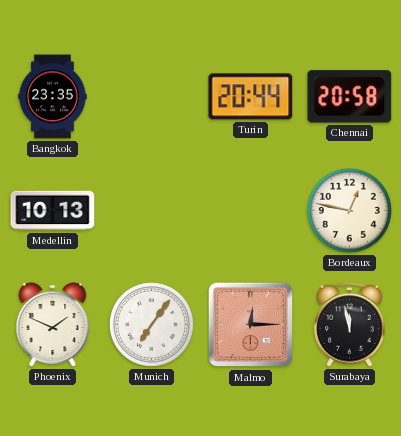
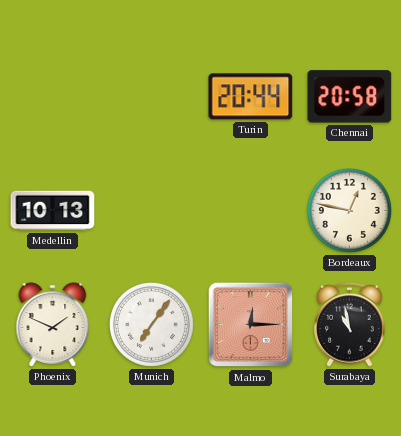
Bangkok: 23:35 -> none
Surabaya: 11:58 -> 10:58
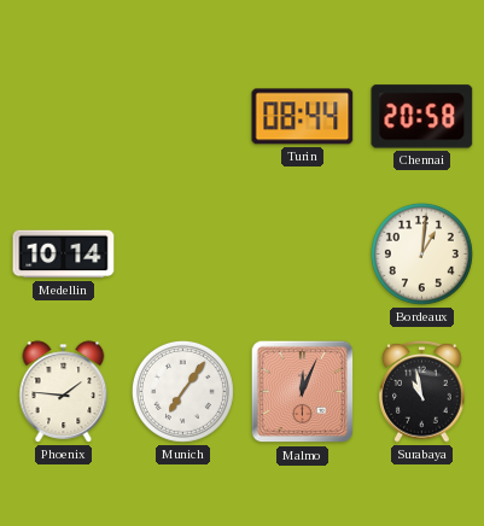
Turin: 20:44 -> 08:44
Medellin: 10:13 -> 10:14
Bordeaux: 12:47 -> 1:01
Phoenix: 1:49 -> 1:46
Malmo: 12:15 -> 12:04
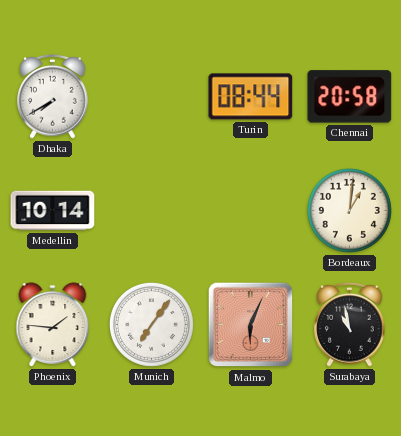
Dhaka: none -> 7:40
Malmo: 12:04 -> 6:04
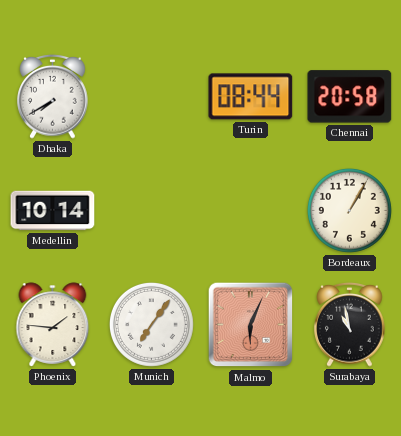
Bordeaux: 1:01 -> 1:05
